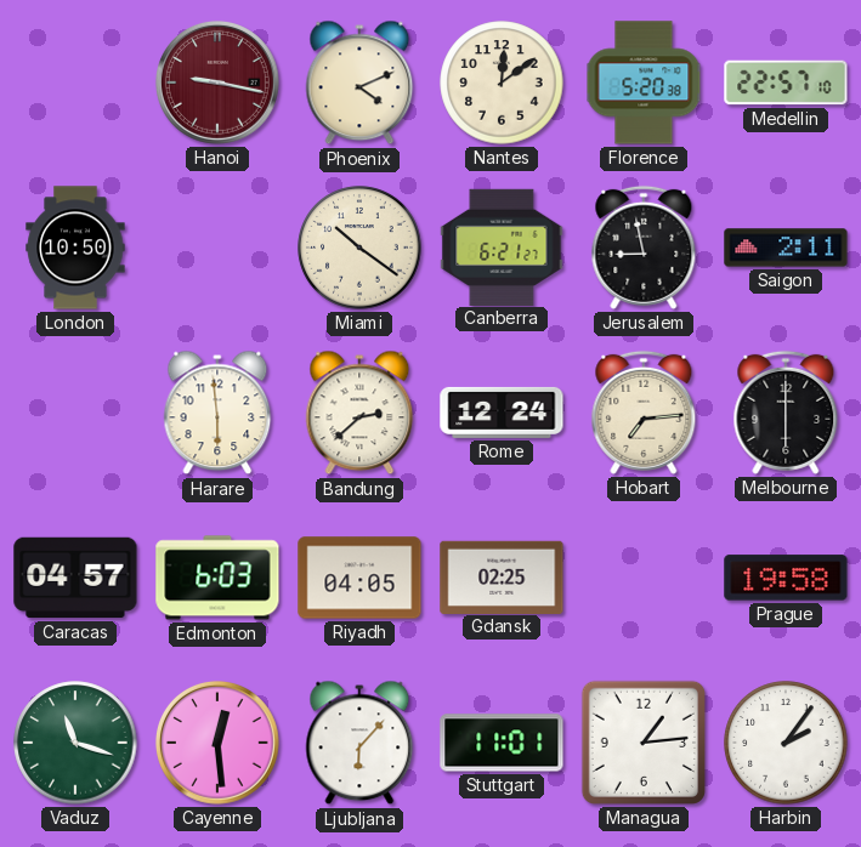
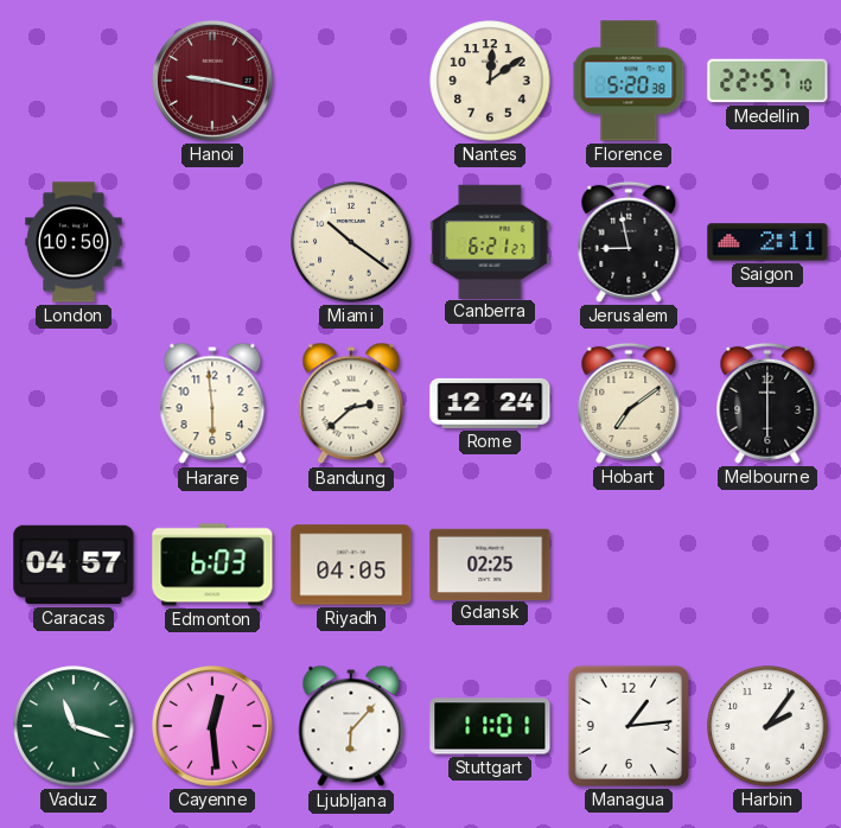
Phoenix: 4:11 -> none
Hobart: 7:14 -> 7:09
Prague: 19:58 -> none
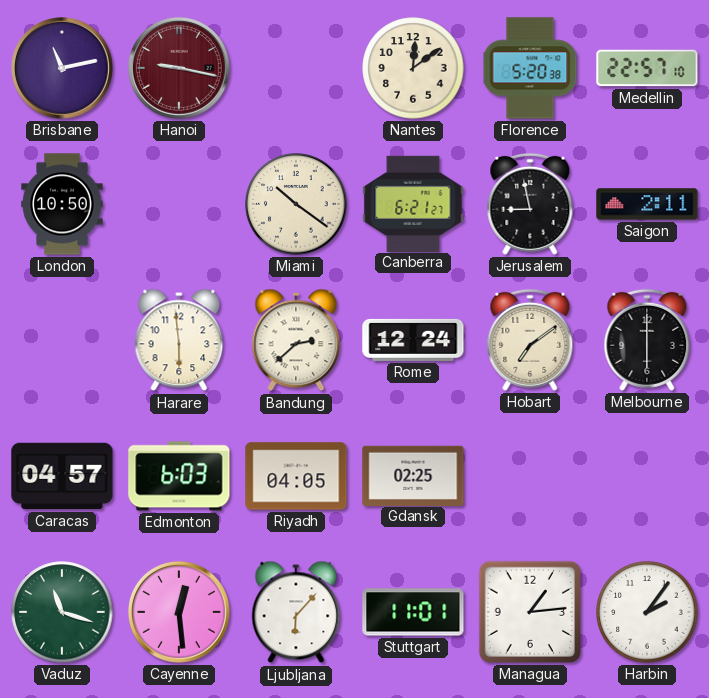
Brisbane: none -> 11:13
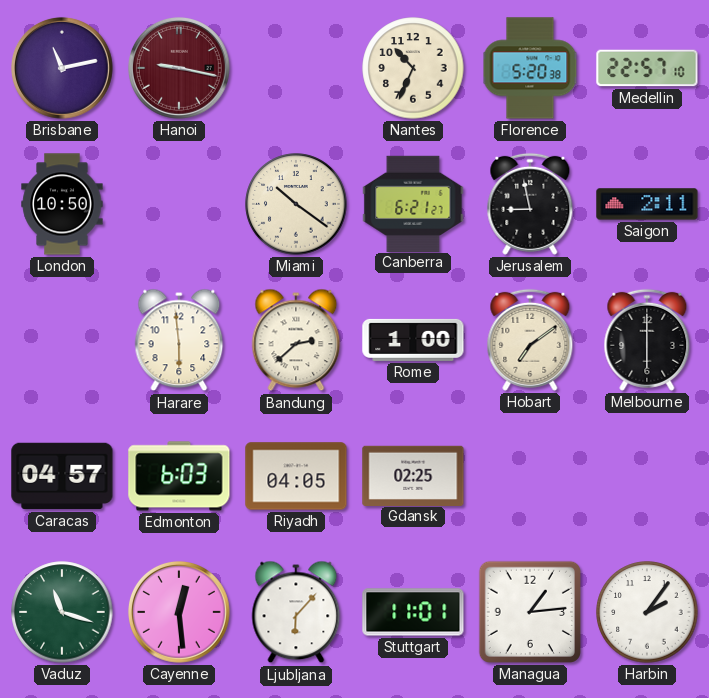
Nantes: 12:09 -> 10:34
Rome: 12:24 -> 1:00
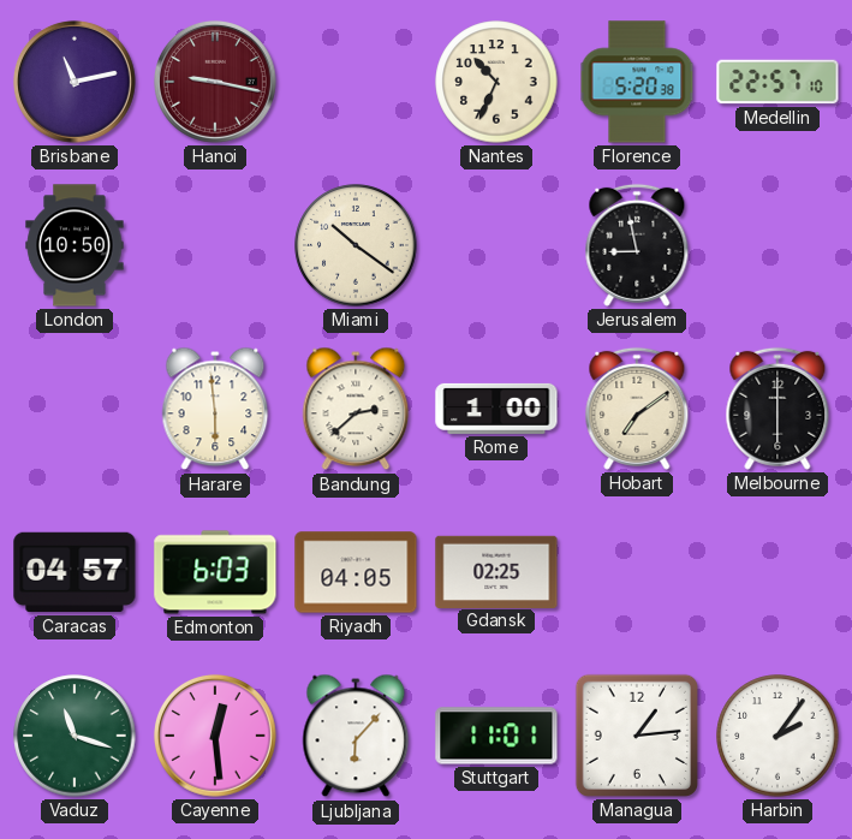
Canberra: 6:21 -> none
Saigon: 2:11 -> none
